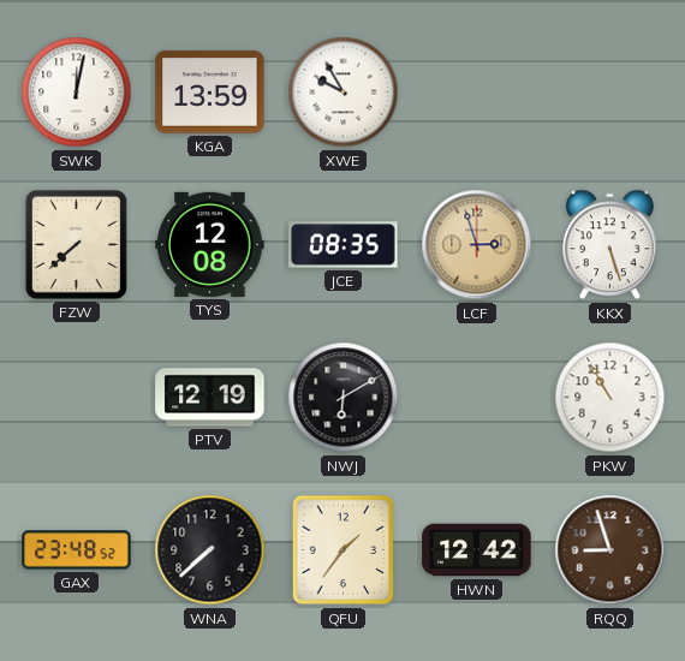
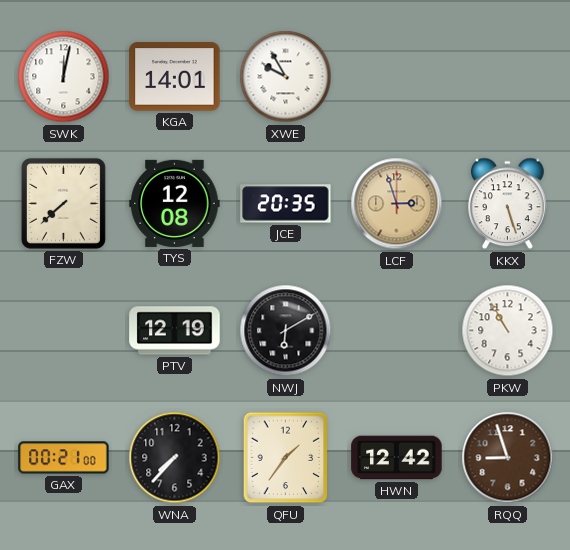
KGA: 13:59 -> 14:01
JCE: 08:35 -> 20:35
GAX: 23:48 -> 00:21
WNA: 7:38 -> 7:37
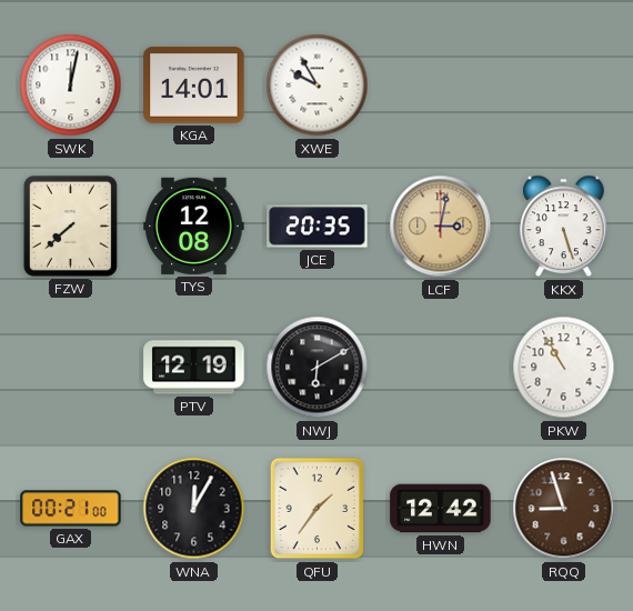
LCF: 2:57 -> 3:02
WNA: 7:37 -> 12:05
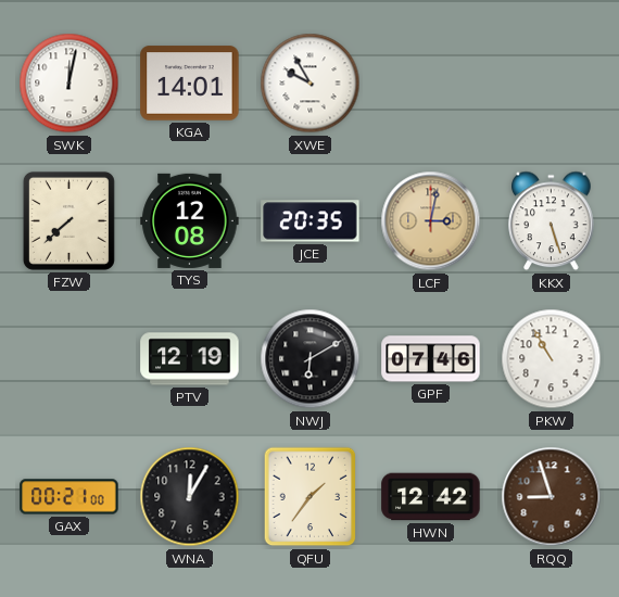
GPF: none -> 07:46
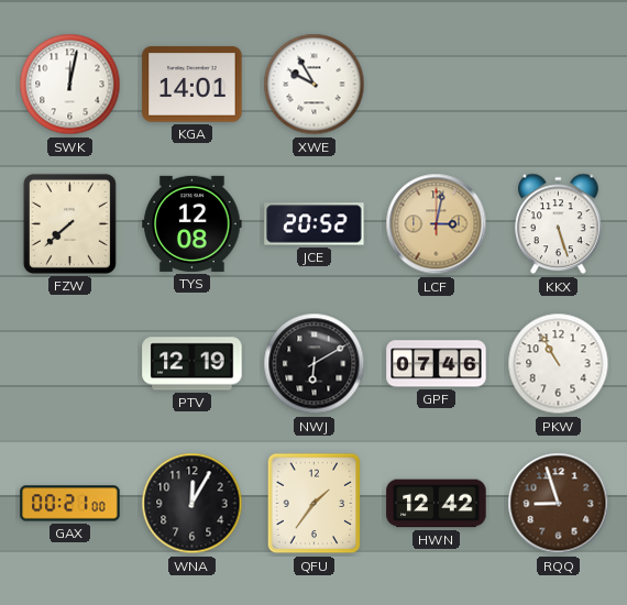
JCE: 20:35 -> 20:52
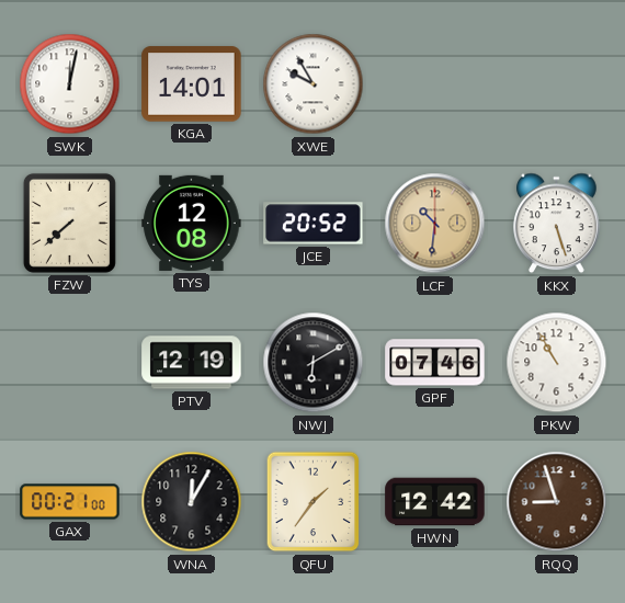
LCF: 3:02 -> 10:31
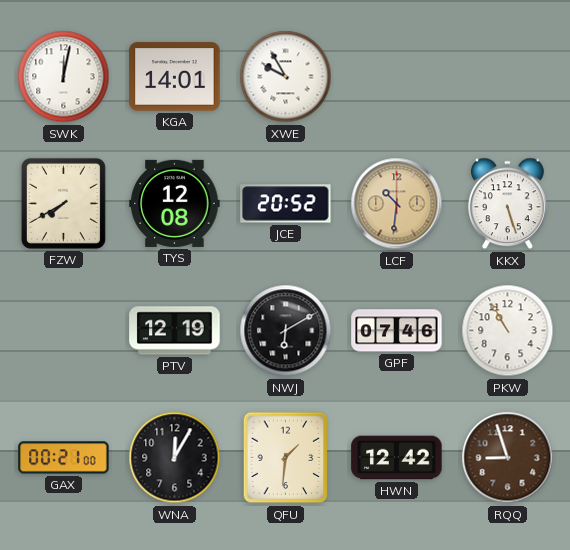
FZW: 7:38 -> 7:40
QFU: 1:36 -> 1:31
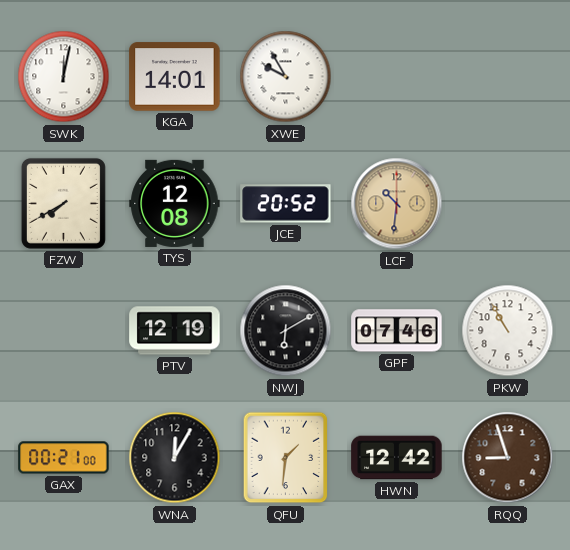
KKX: 5:27 -> none
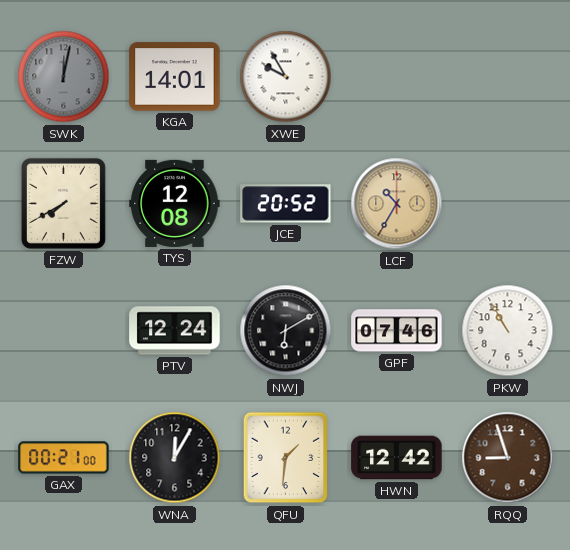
SWK dial: white -> grey
LCF: 10:31 -> 10:35
PTV: 12:19 -> 12:24
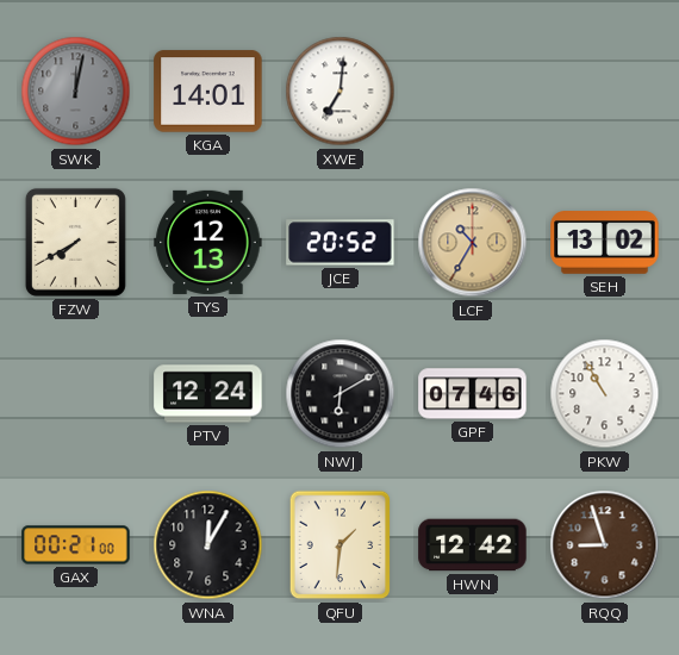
XWE: 9:55 -> 7:01
TYS: 12:08 -> 12:13
SEH: none -> 13:02
